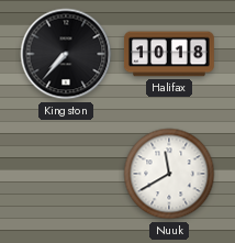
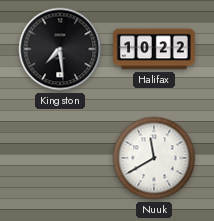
Kingston: 7:37 -> 7:29
Halifax: 10:18 -> 10:22
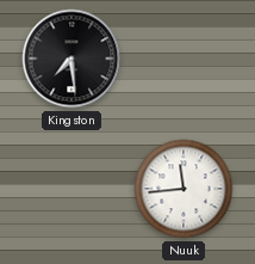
Halifax: 10:22 -> none
Nuuk: 11:40 -> 11:44
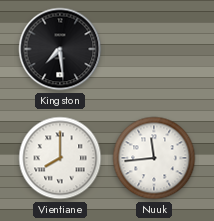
Vientiane: none -> 8:00
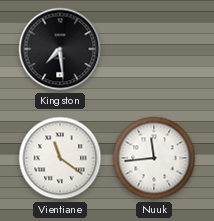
Vientiane: 8:00 -> 11:21
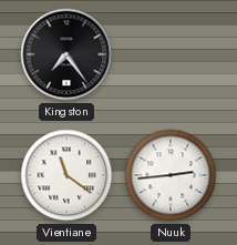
Kingston: 7:29 -> 7:24
Nuuk: 11:44 -> 2:44
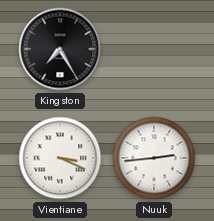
Kingston: 7:24 -> 7:25
Vientiane: 11:21 -> 3:19
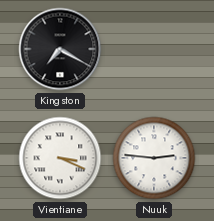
Kingston: 7:25 -> 7:20
Nuuk: 2:44 -> 2:46
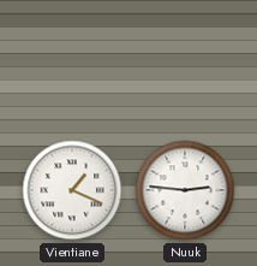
Kingston: 7:20 -> none
Vientiane: 3:19 -> 1:19
